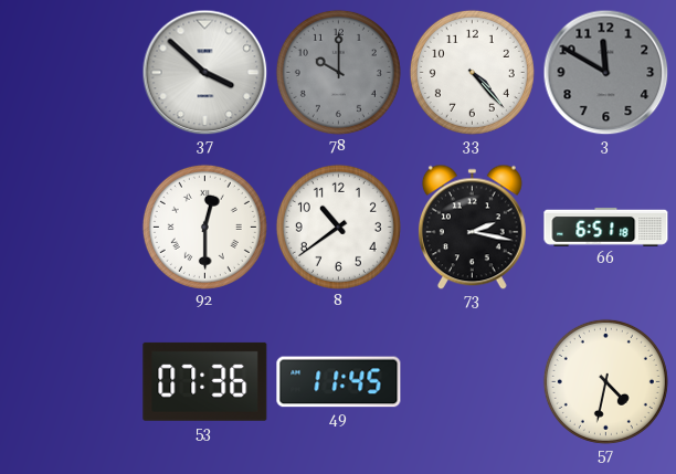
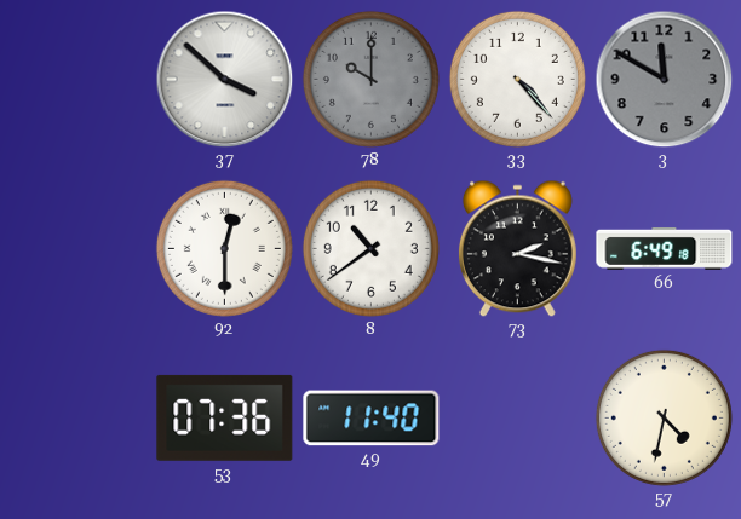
66: 6:51 -> 6:49
49: 11:45 -> 11:40
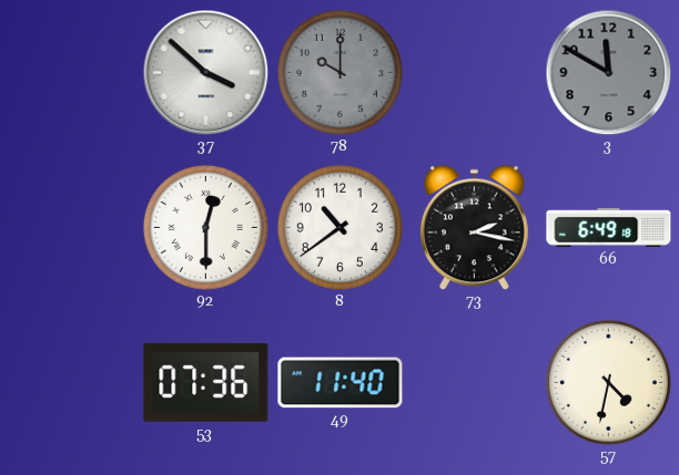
33: 4:23 -> none
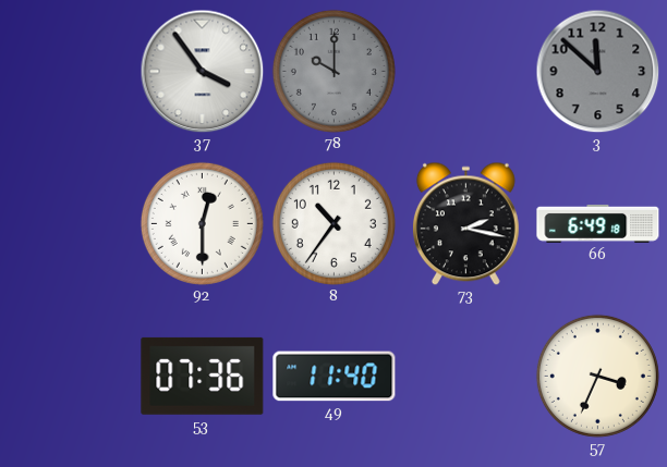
37: 3:52 -> 3:54
3: 11:50 -> 11:52
8: 10:39 -> 10:36
57: 4:32 -> 3:34
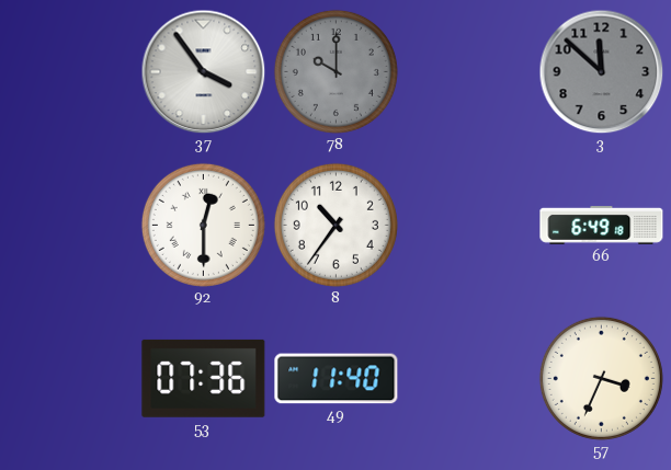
73: 2:17 -> none
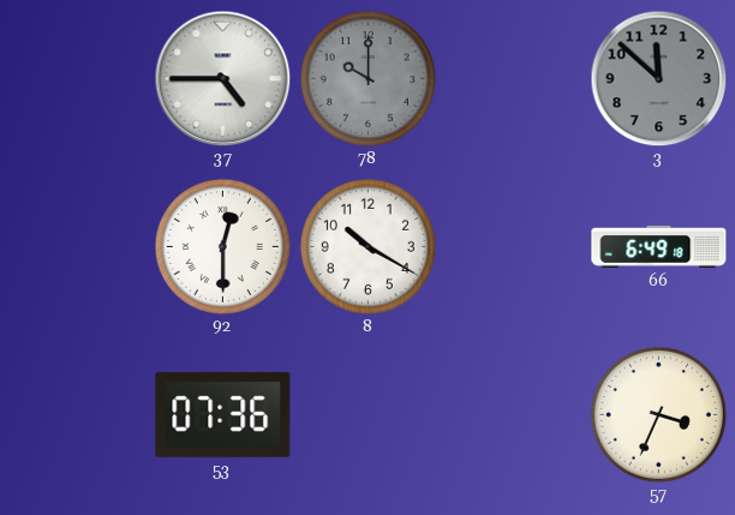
37: 3:54 -> 4:45
8: 10:36 -> 10:20
49: 11:40 -> none
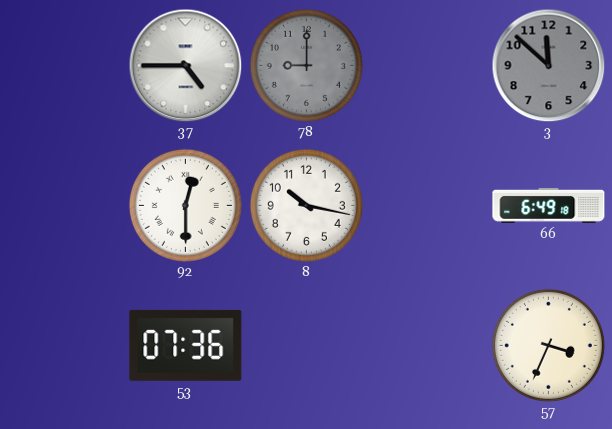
78: 10:00 -> 9:00
8: 10:20 -> 10:17
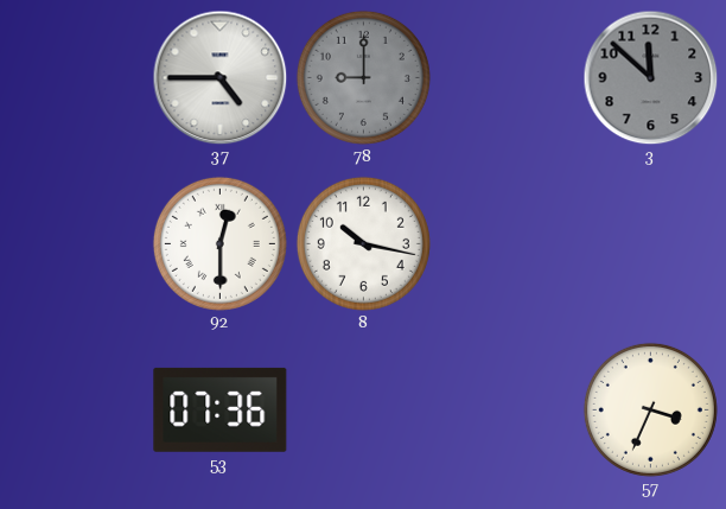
66: 6:49 -> none
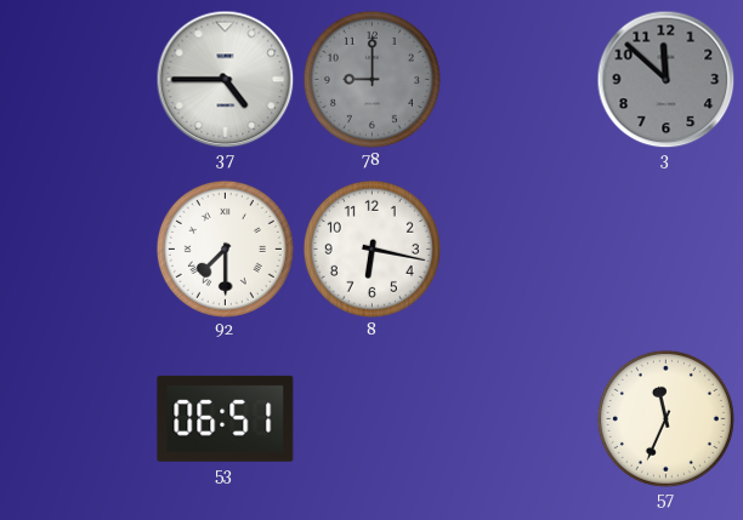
92: 12:30 -> 7:30
8: 10:17 -> 6:17
53: 07:36 -> 06:51
57: 3:34 -> 11:34
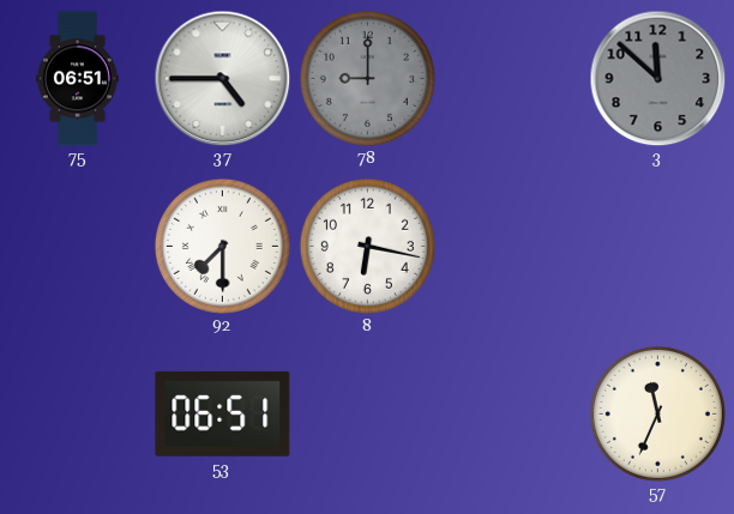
75: none -> 06:51
